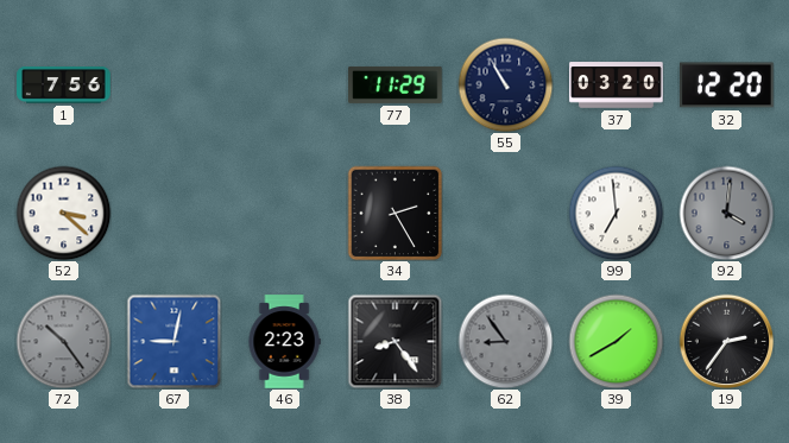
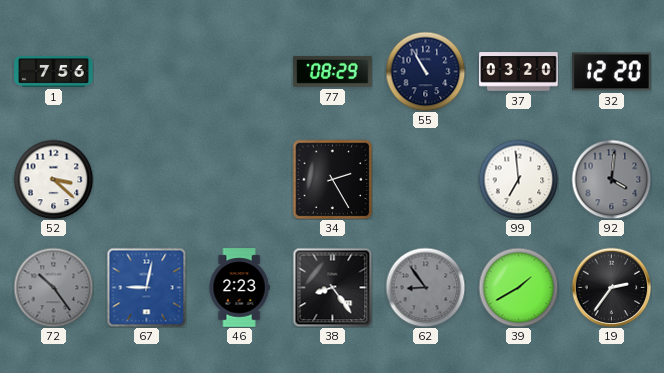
77: 11:29 -> 08:29
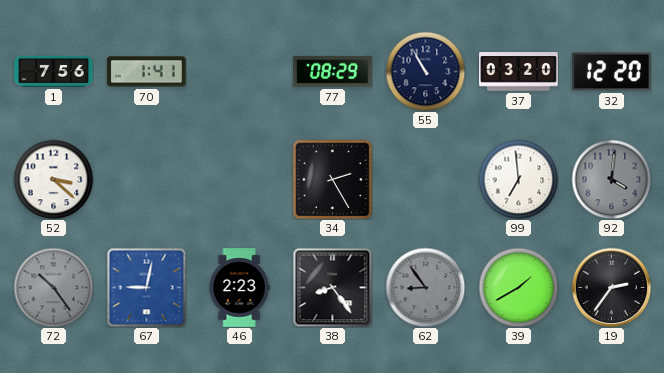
70: none -> 1:41
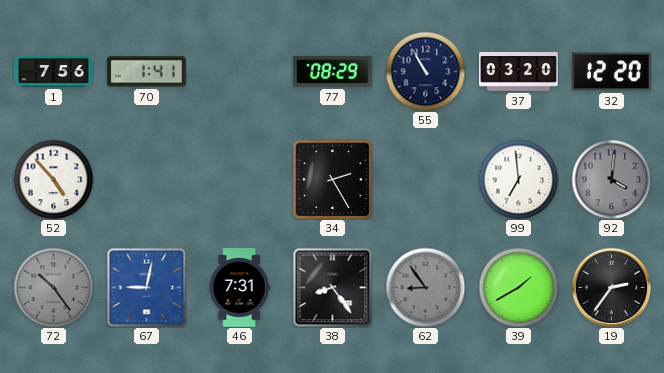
52: 3:22 -> 4:53
46: 2:23 -> 7:31
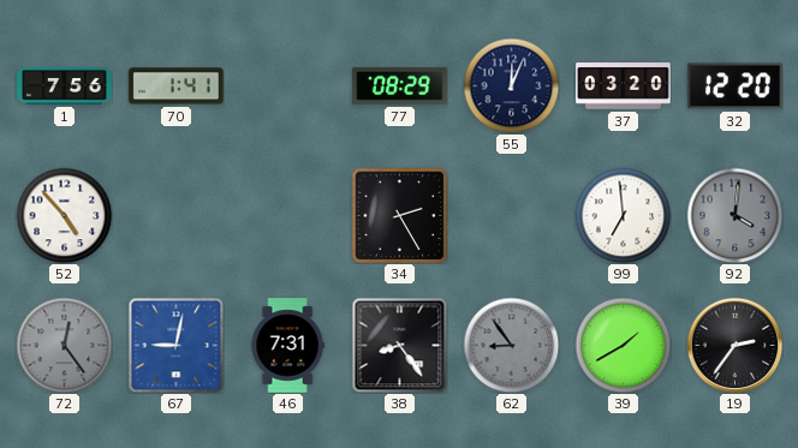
55: 10:55 -> 12:04
72: 10:24 -> 12:24
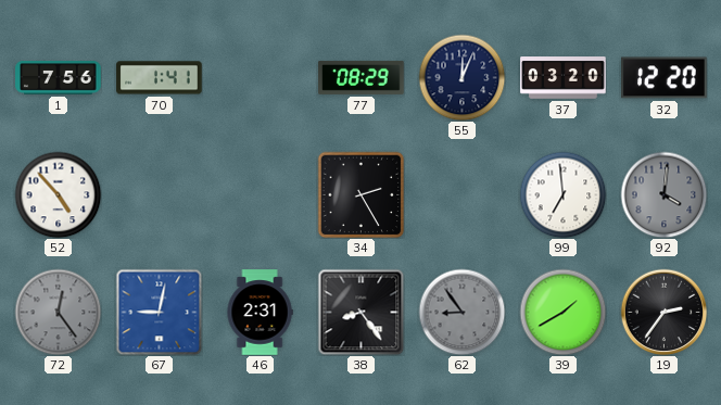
46: 7:31 -> 2:31
